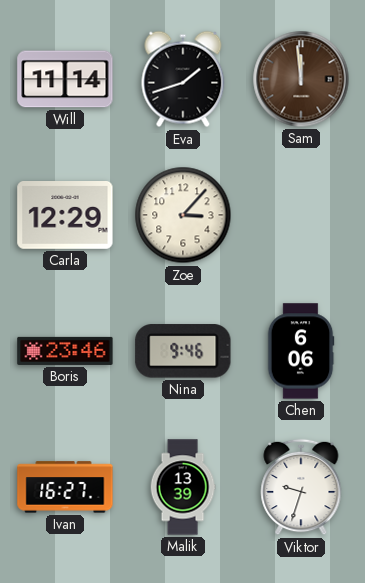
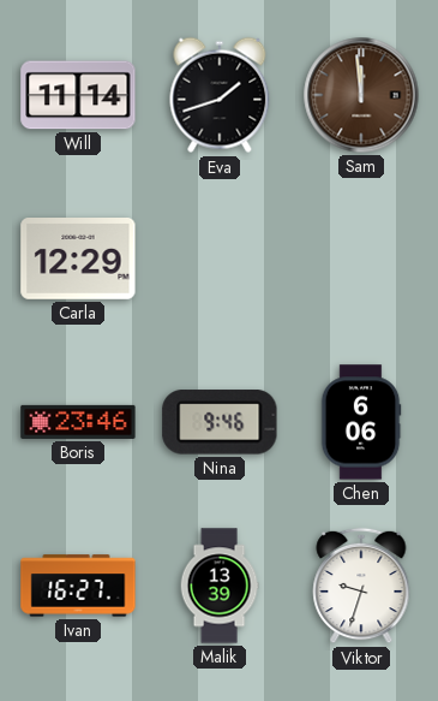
Zoe: 3:07 -> none
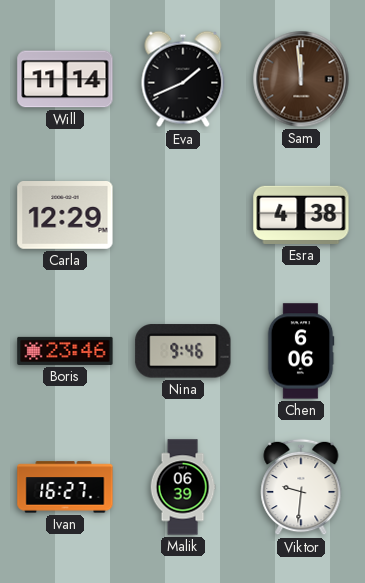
Eva: 1:42 -> 1:41
Esra: none -> 4:38
Malik: 13:39 -> 06:39
Viktor: 9:33 -> 9:31
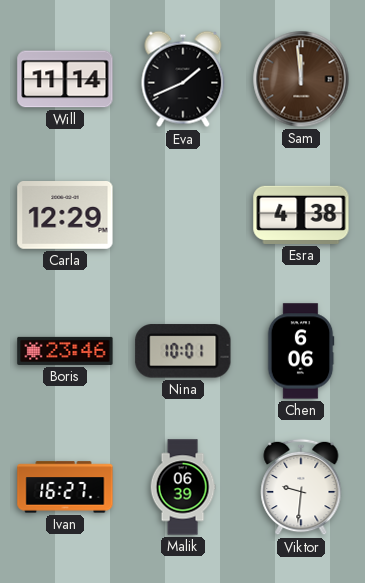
Nina: 9:46 -> 10:01
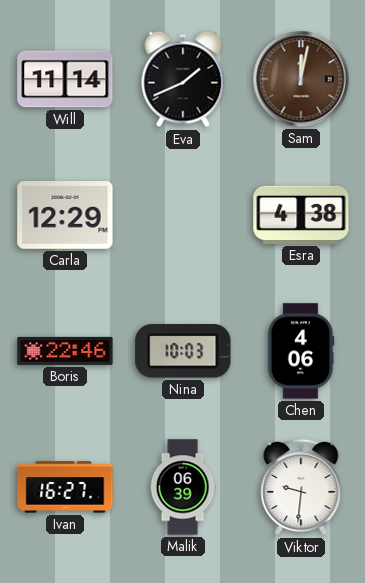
Sam: 11:59 -> 12:02
Boris: 23:46 -> 22:46
Nina: 10:01 -> 10:03
Chen: 6:06 -> 4:06
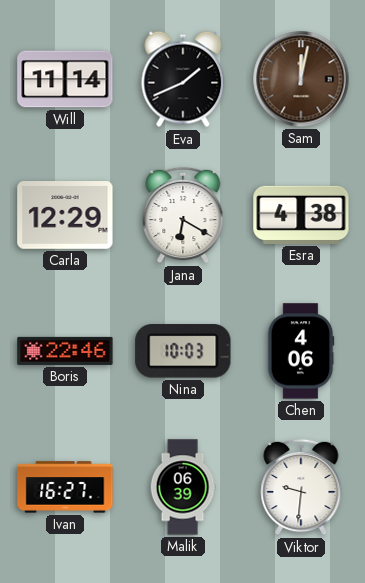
Jana: none -> 6:20
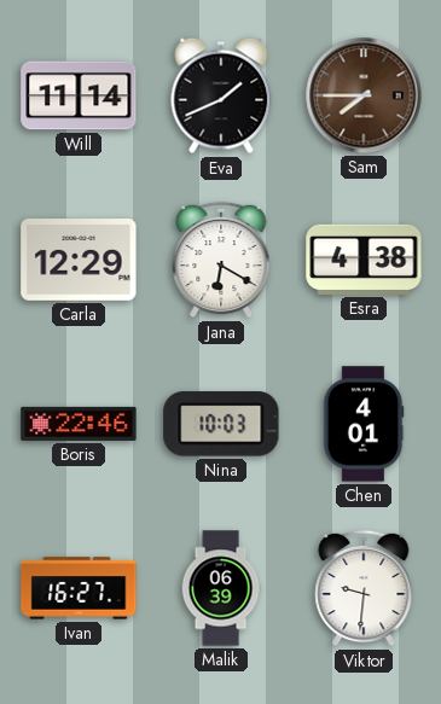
Sam: 12:02 -> 7:45
Chen: 4:06 -> 4:01
